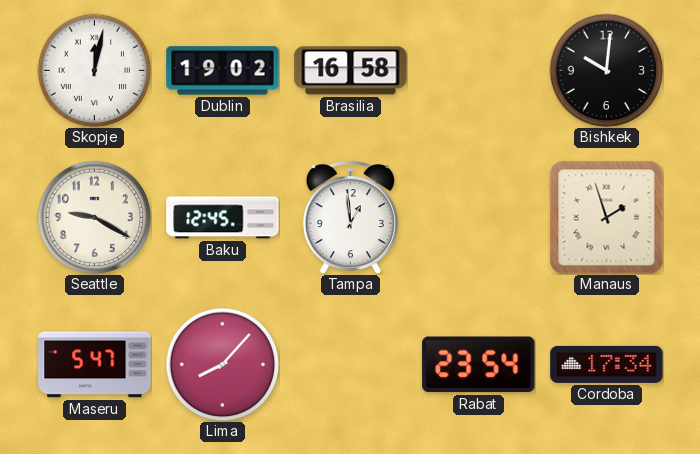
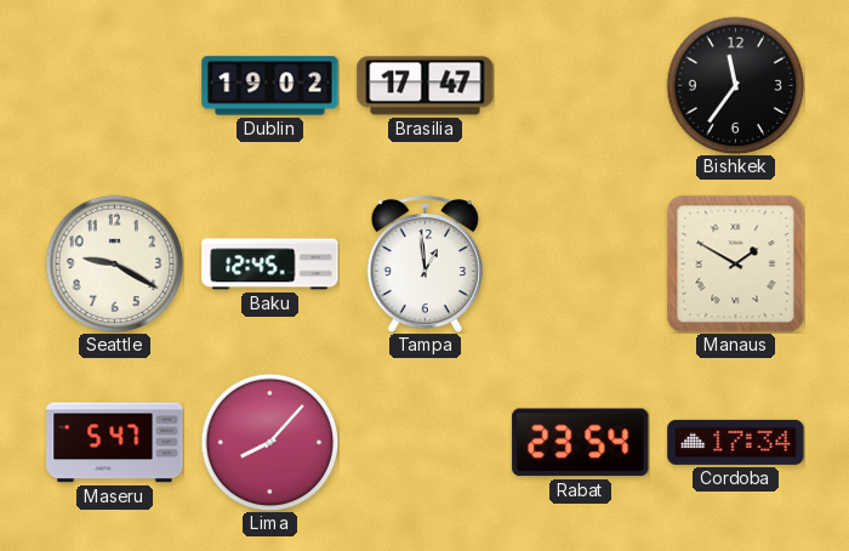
Skopje: 12:02 -> none
Brasilia: 16:58 -> 17:47
Bishkek: 10:01 -> 11:36
Manaus: 1:57 -> 1:50
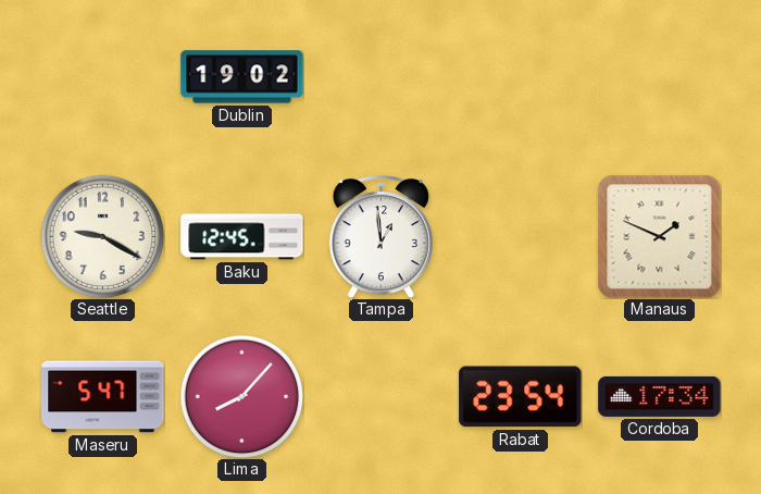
Brasilia: 17:47 -> none
Bishkek: 11:36 -> none
Manaus: 1:50 -> 1:49
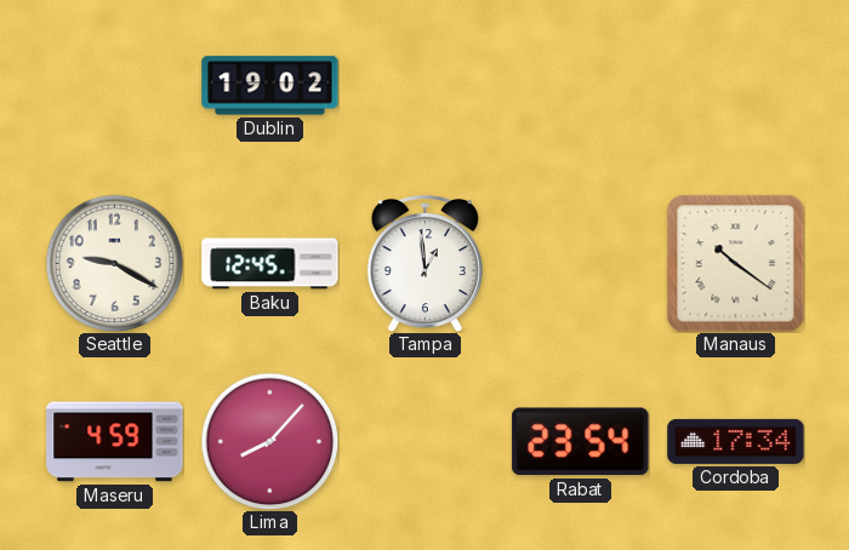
Manaus: 1:49 -> 10:21
Maseru: 5:47 -> 4:59
